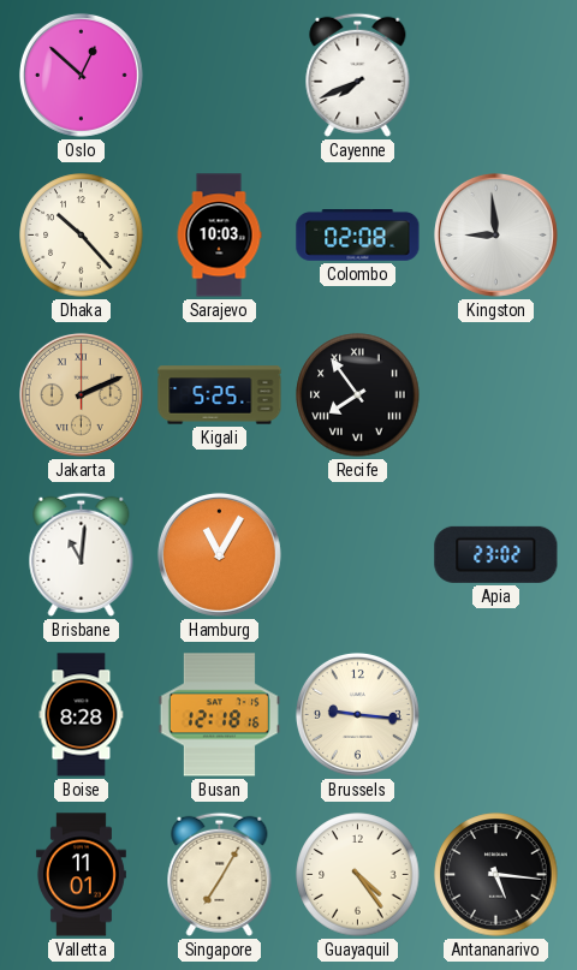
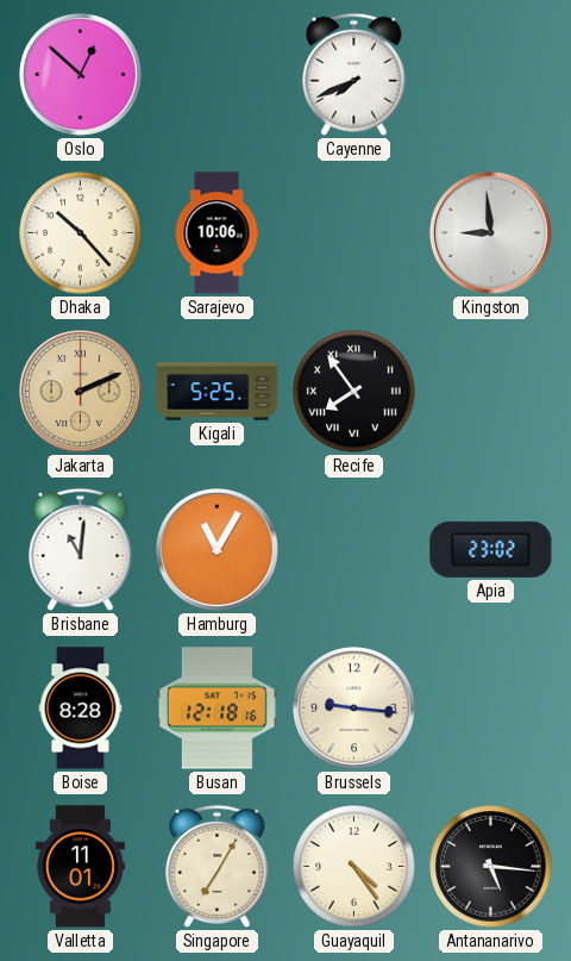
Sarajevo: 10:03 -> 10:06
Colombo: 02:08 -> none
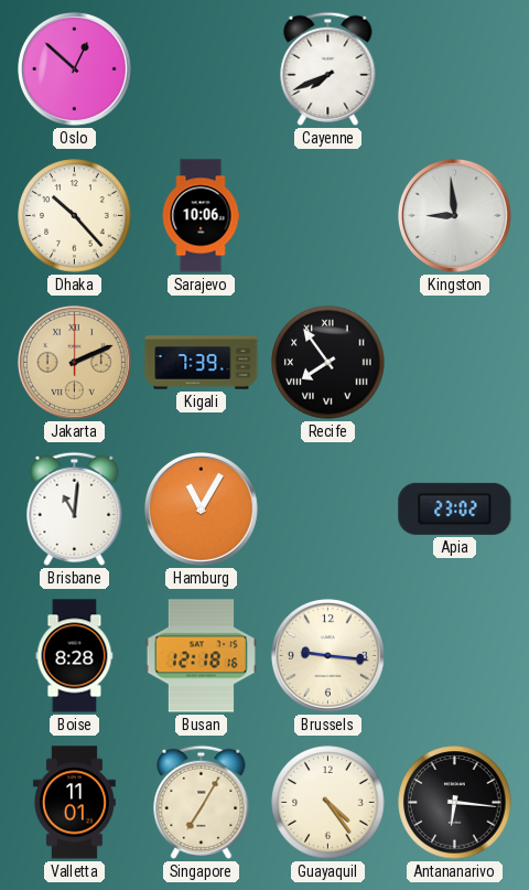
Kigali: 5:25 -> 7:39
Antananarivo: 5:16 -> 6:16
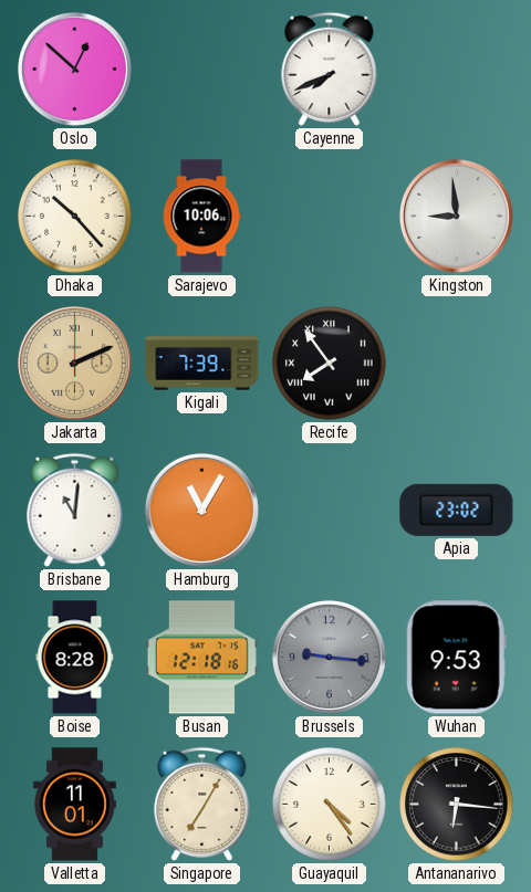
Brussels dial: cream -> grey
Wuhan: none -> 9:53
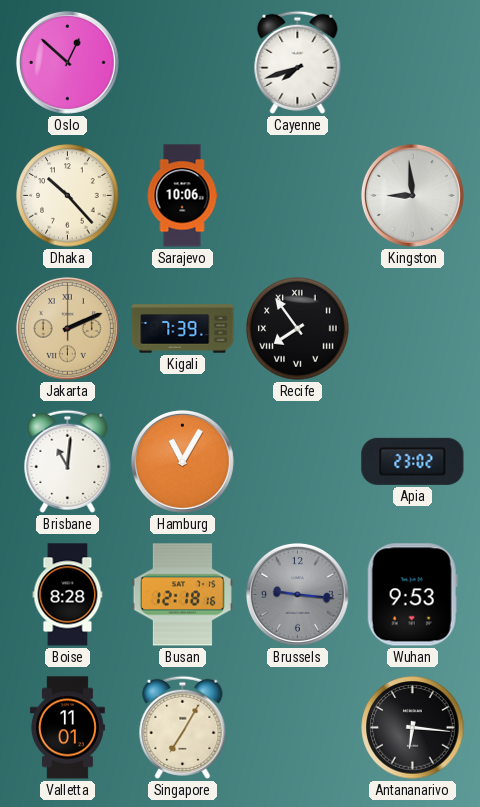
Cayenne: 7:41 -> 7:42
Guayaquil: 4:24 -> none
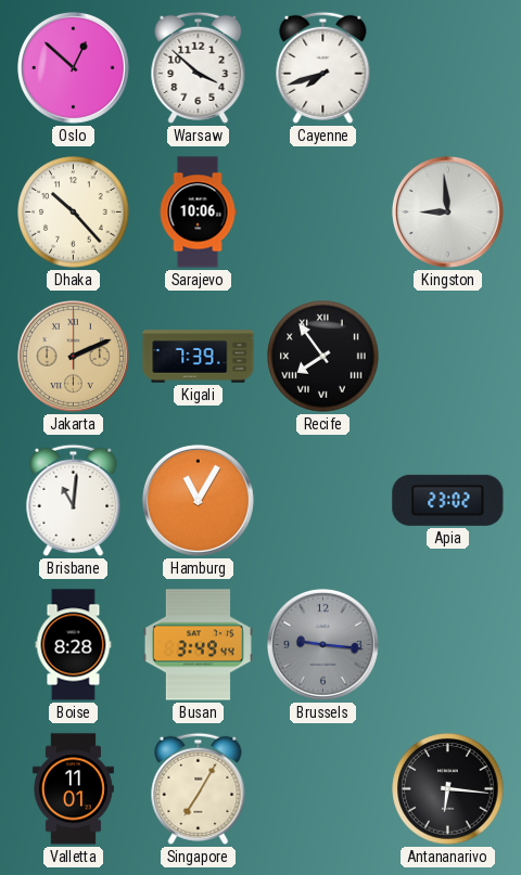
Warsaw: none -> 3:52
Busan: 12:18 -> 3:49
Wuhan: 9:53 -> none
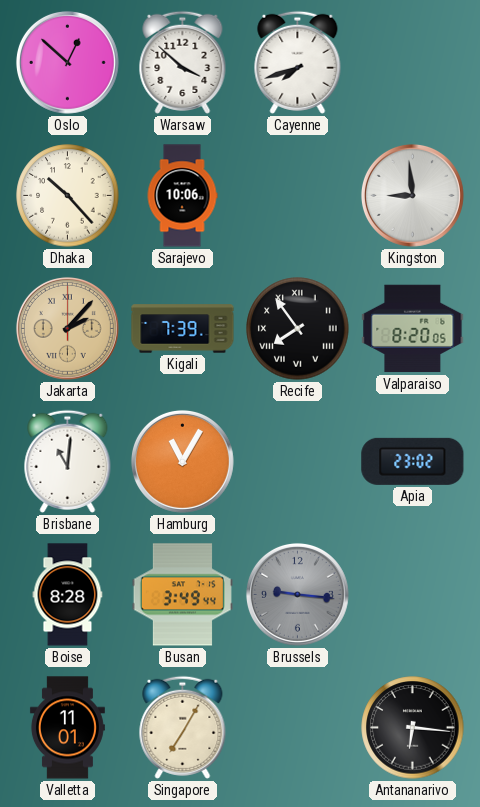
Jakarta: 2:11 -> 2:07
Valparaiso: none -> 8:20
